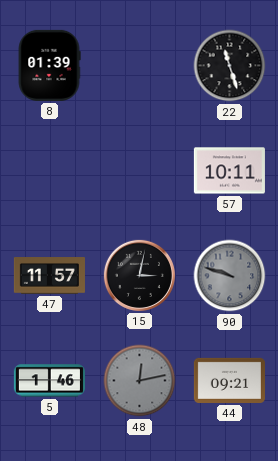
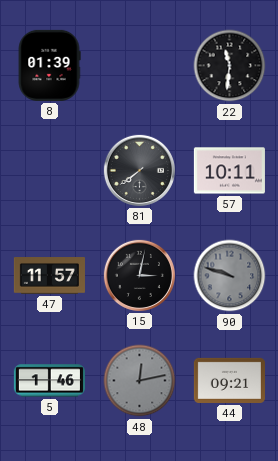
22: 11:27 -> 11:31
81: none -> 7:39
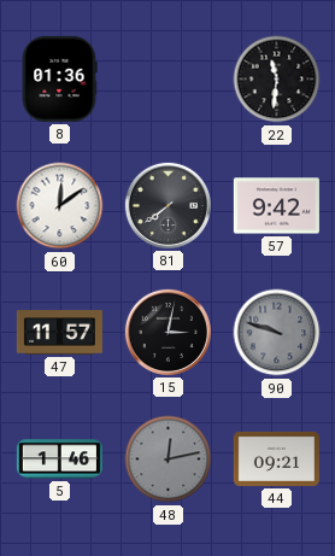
8: 01:39 -> 01:36
60: none -> 12:09
57: 10:11 -> 9:42
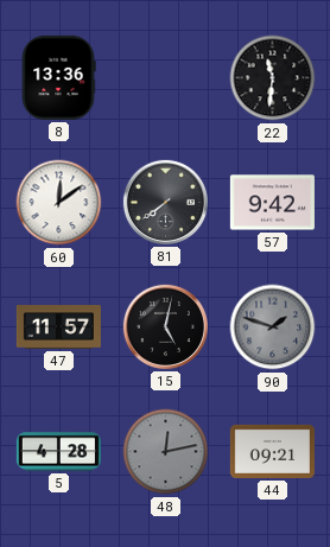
8: 01:36 -> 13:36
15: 3:02 -> 5:02
90: 9:48 -> 1:48
5: 1:46 -> 4:28
